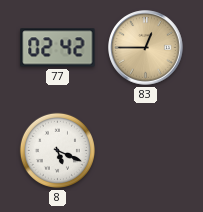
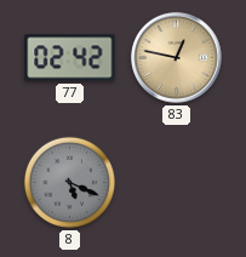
83: 12:45 -> 12:47
8 dial: white -> grey
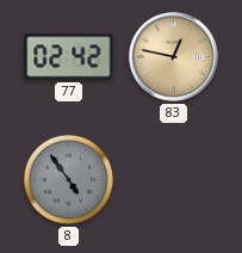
8: 5:19 -> 4:54
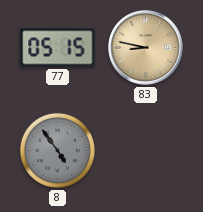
77: 02:42 -> 05:15
83: 12:47 -> 8:47
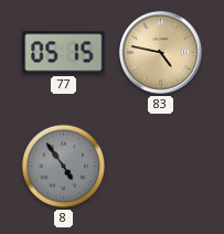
83: 8:47 -> 4:47
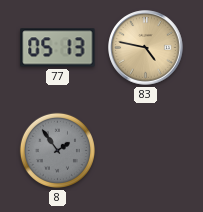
77: 05:15 -> 05:13
8: 4:54 -> 1:54
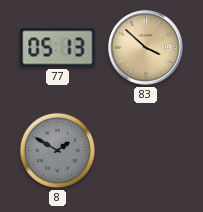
83: 4:47 -> 3:52
8: 1:54 -> 1:50
